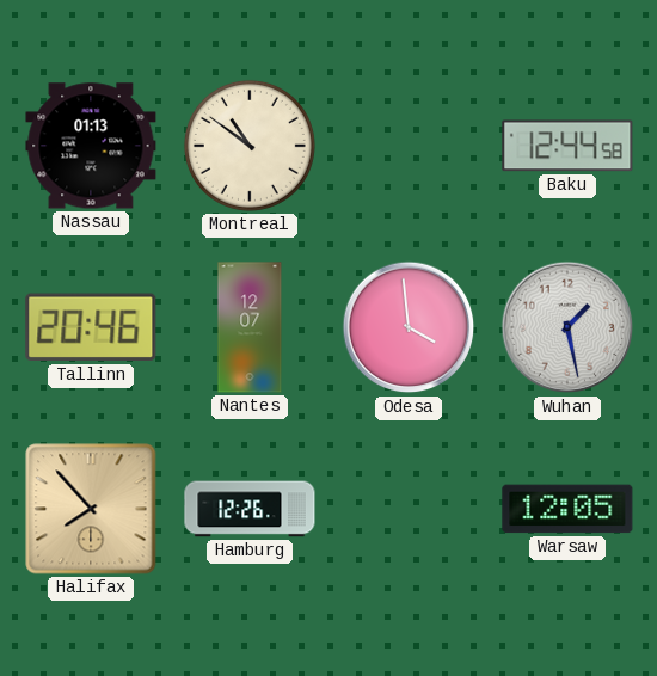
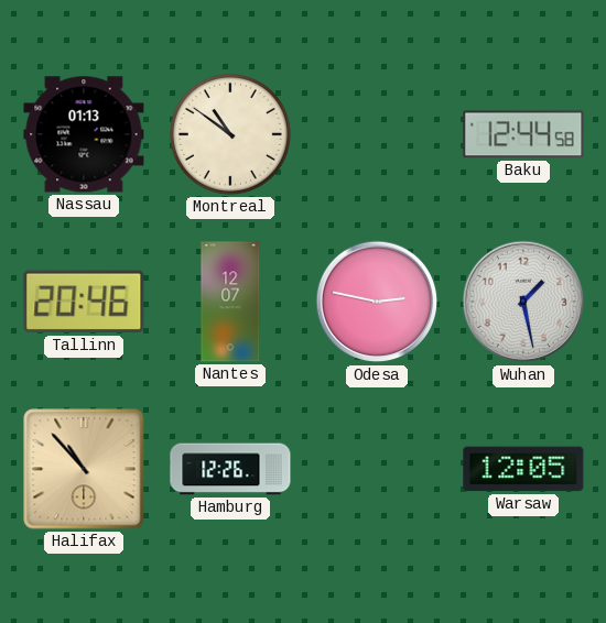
Odesa: 3:59 -> 2:47
Halifax: 7:53 -> 10:53
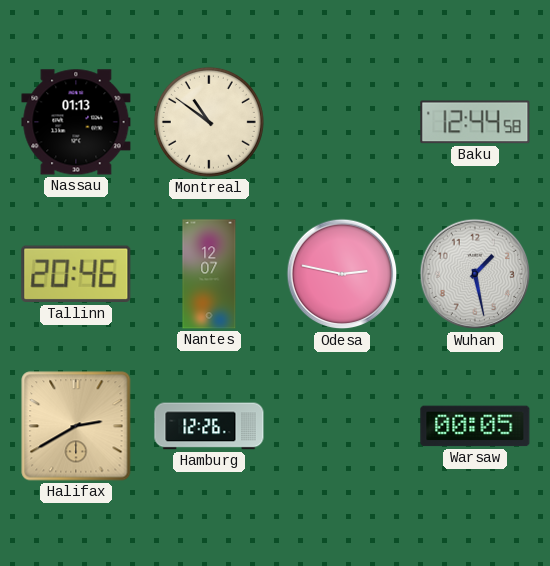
Halifax: 10:53 -> 2:40
Warsaw: 12:05 -> 00:05
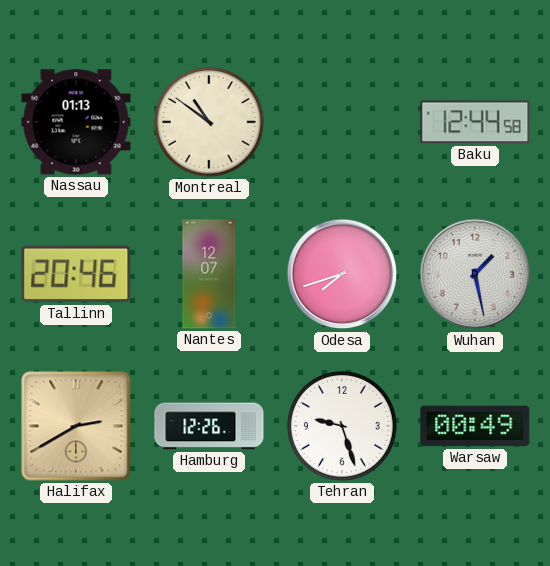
Odesa: 2:47 -> 7:42
Tehran: none -> 9:27
Warsaw: 00:05 -> 00:49
